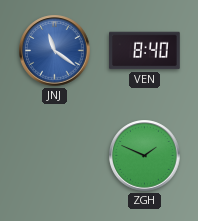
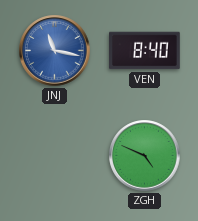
JNJ: 11:21 -> 11:17
ZGH: 1:49 -> 4:49
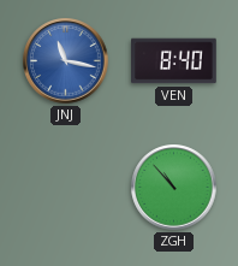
ZGH: 4:49 -> 10:53
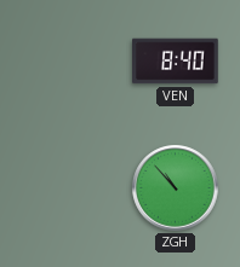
JNJ: 11:17 -> none
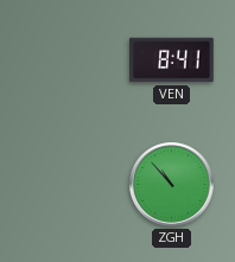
VEN: 8:40 -> 8:41
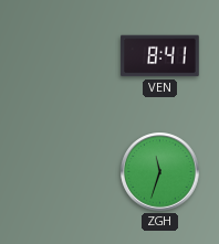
ZGH: 10:53 -> 11:33
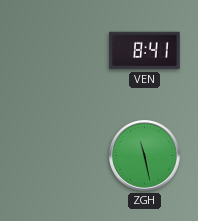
ZGH: 11:33 -> 11:28
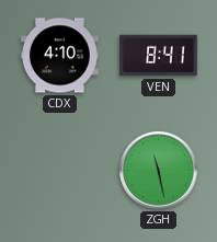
CDX: none -> 4:10
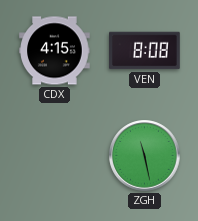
CDX: 4:10 -> 4:15
VEN: 8:41 -> 8:08
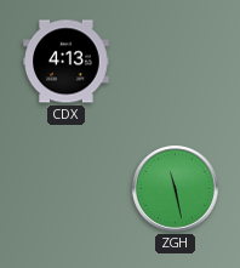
CDX: 4:15 -> 4:13
VEN: 8:08 -> none
